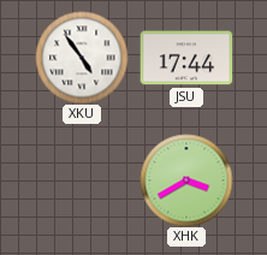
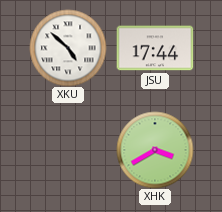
XKU: 4:54 -> 4:52
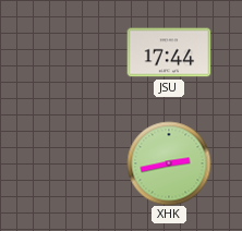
XKU: 4:52 -> none
XHK: 3:40 -> 2:43
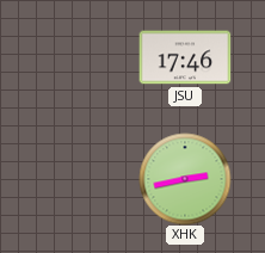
JSU: 17:44 -> 17:46
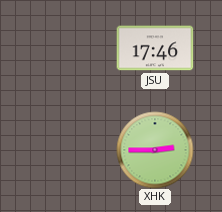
XHK: 2:43 -> 2:45
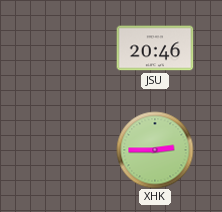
JSU: 17:46 -> 20:46
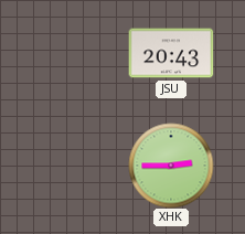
JSU: 20:46 -> 20:43
